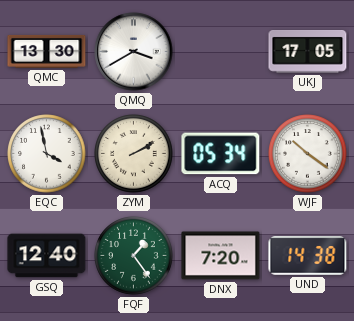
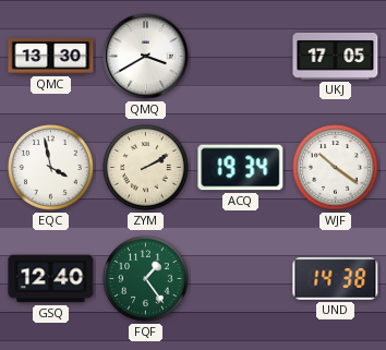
ACQ: 05:34 -> 19:34
DNX: 7:20 -> none
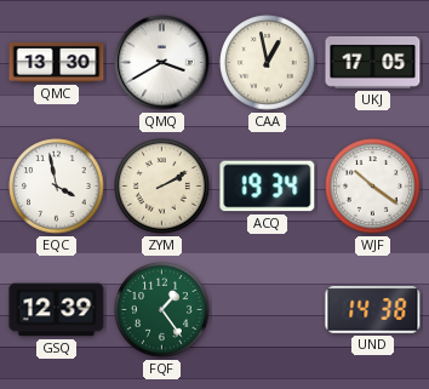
CAA: none -> 12:58
GSQ: 12:40 -> 12:39
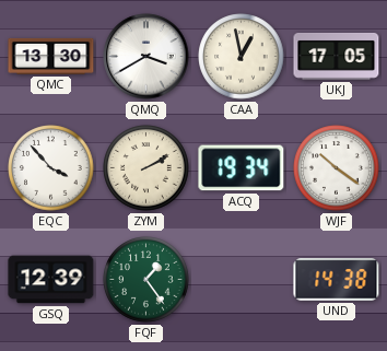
EQC: 3:58 -> 3:53
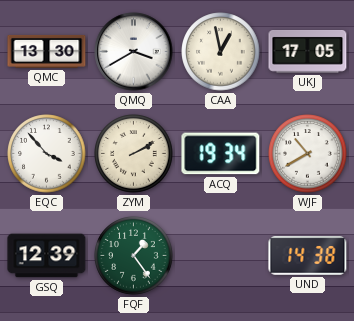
WJF: 10:21 -> 10:40
